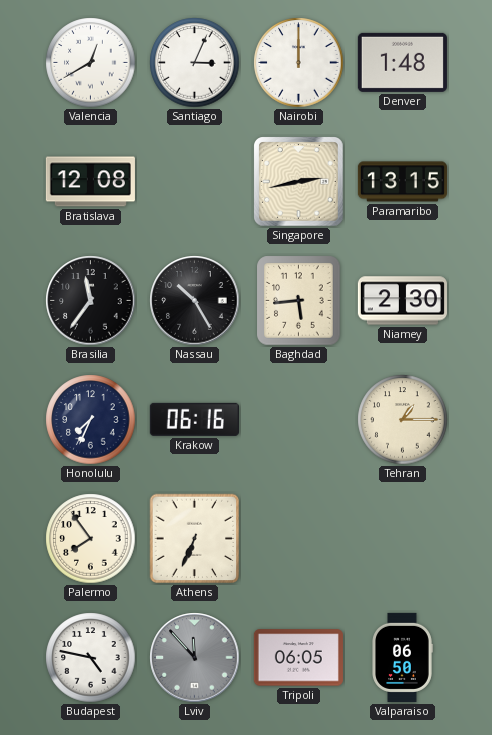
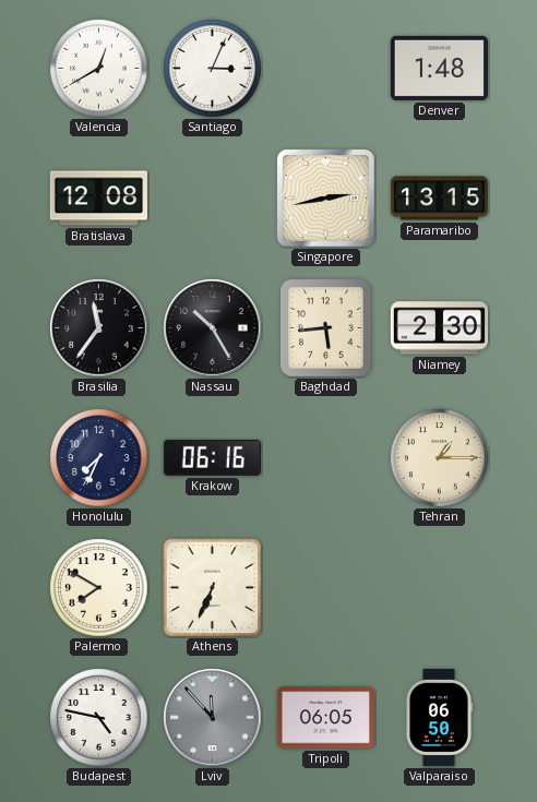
Nairobi: 12:00 -> none
Palermo: 7:54 -> 7:50
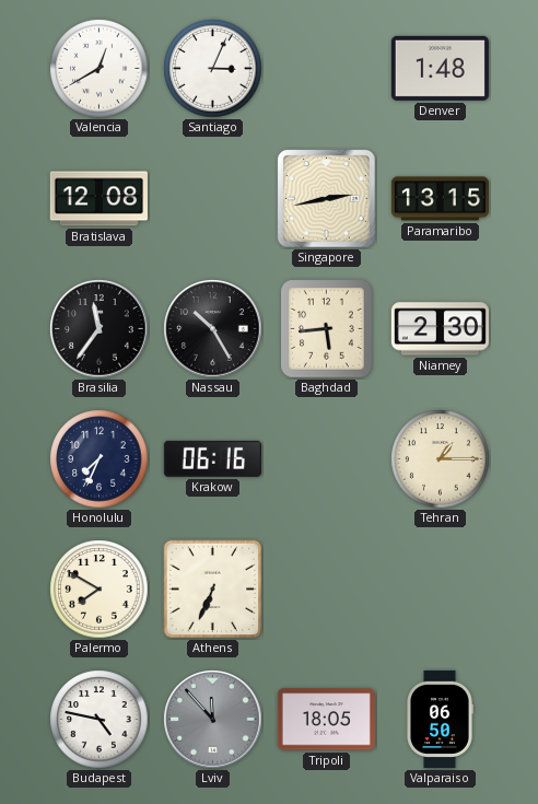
Tripoli: 06:05 -> 18:05
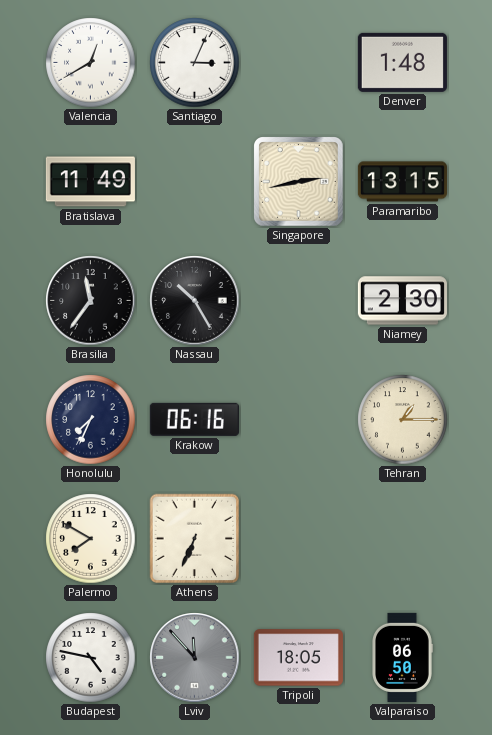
Bratislava: 12:08 -> 11:49
Baghdad: 5:44 -> none
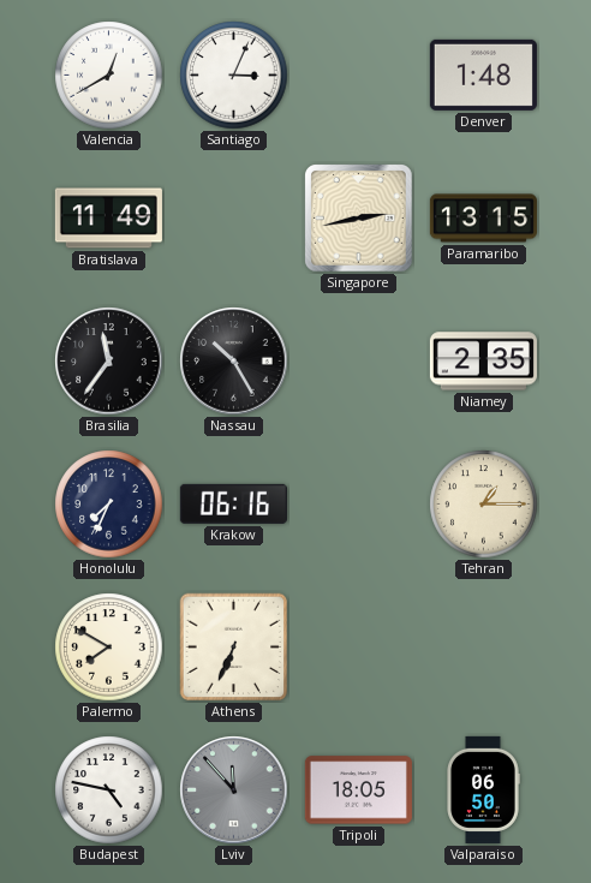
Niamey: 2:30 -> 2:35
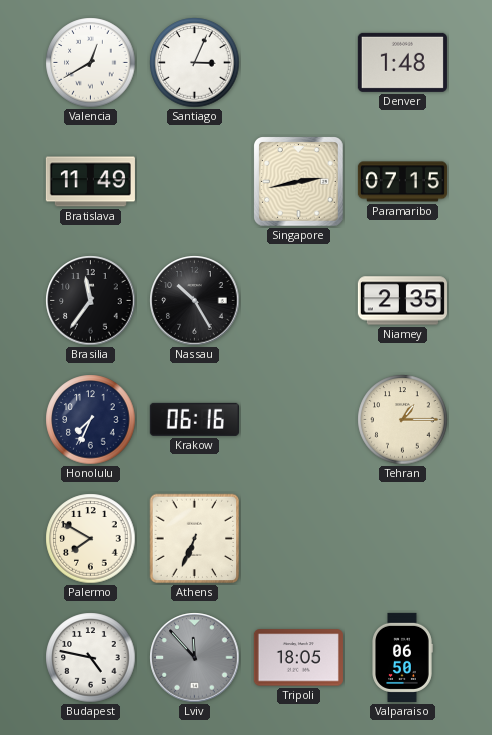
Paramaribo: 13:15 -> 07:15
